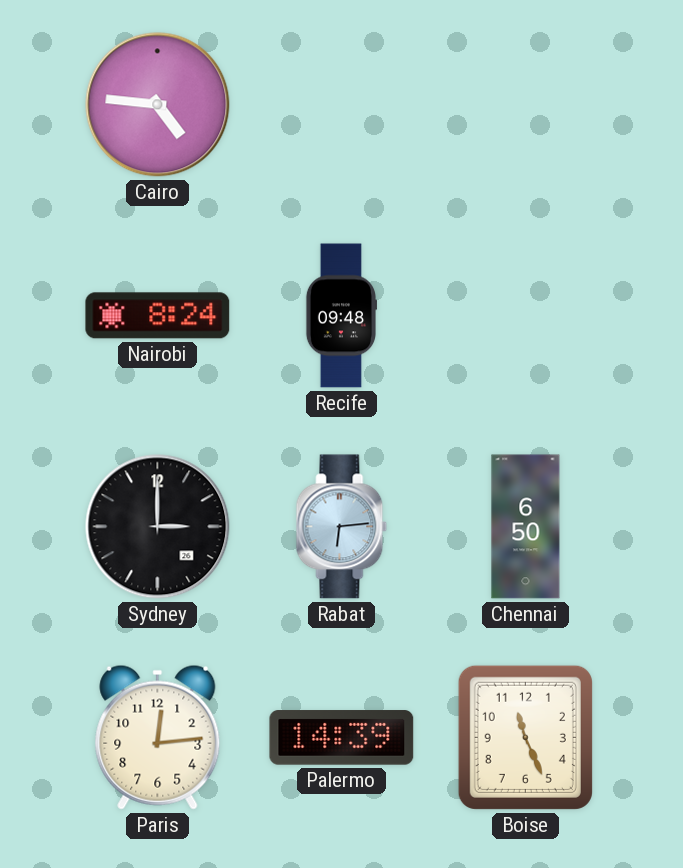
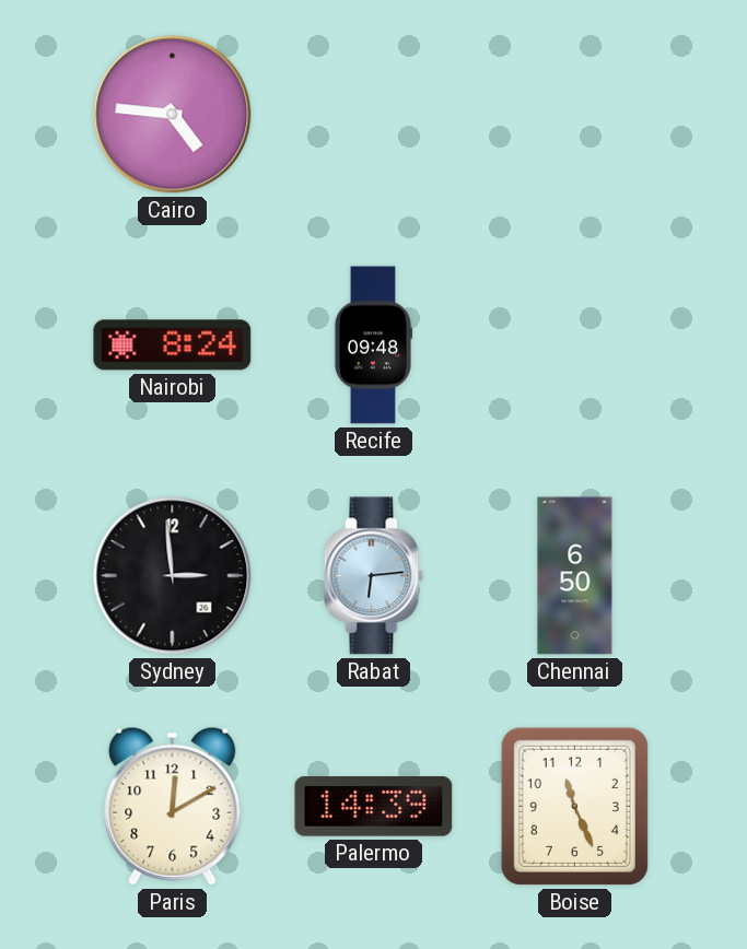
Sydney: 3:00 -> 2:59
Paris: 12:14 -> 12:10
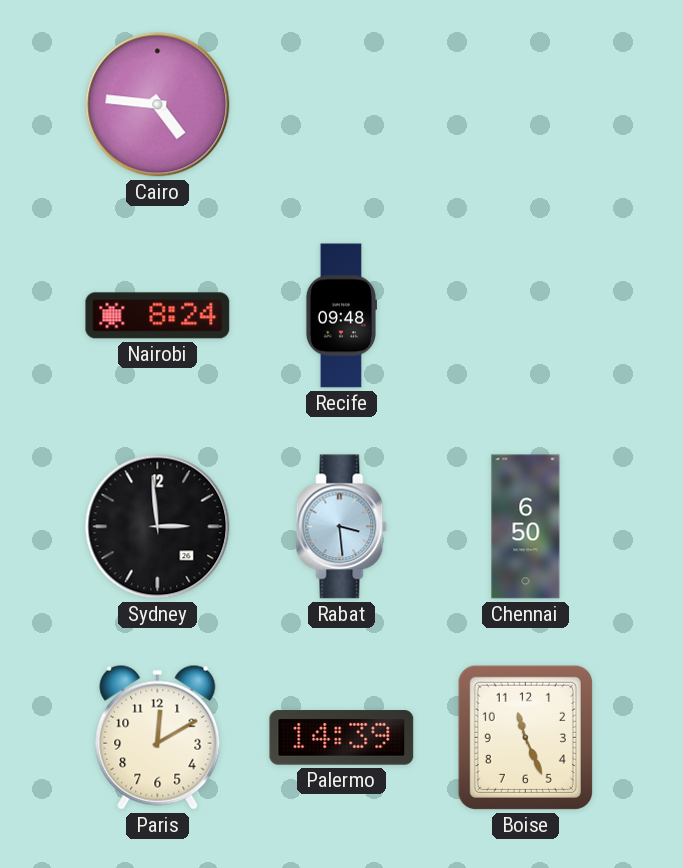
Rabat: 6:14 -> 3:29
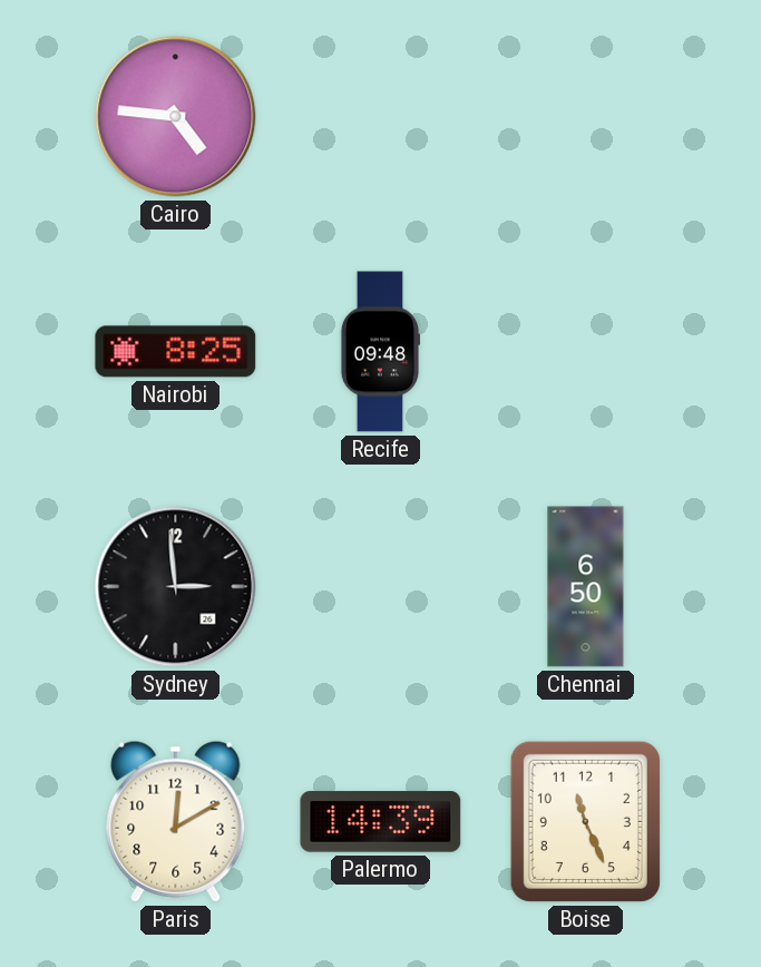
Nairobi: 8:24 -> 8:25
Rabat: 3:29 -> none
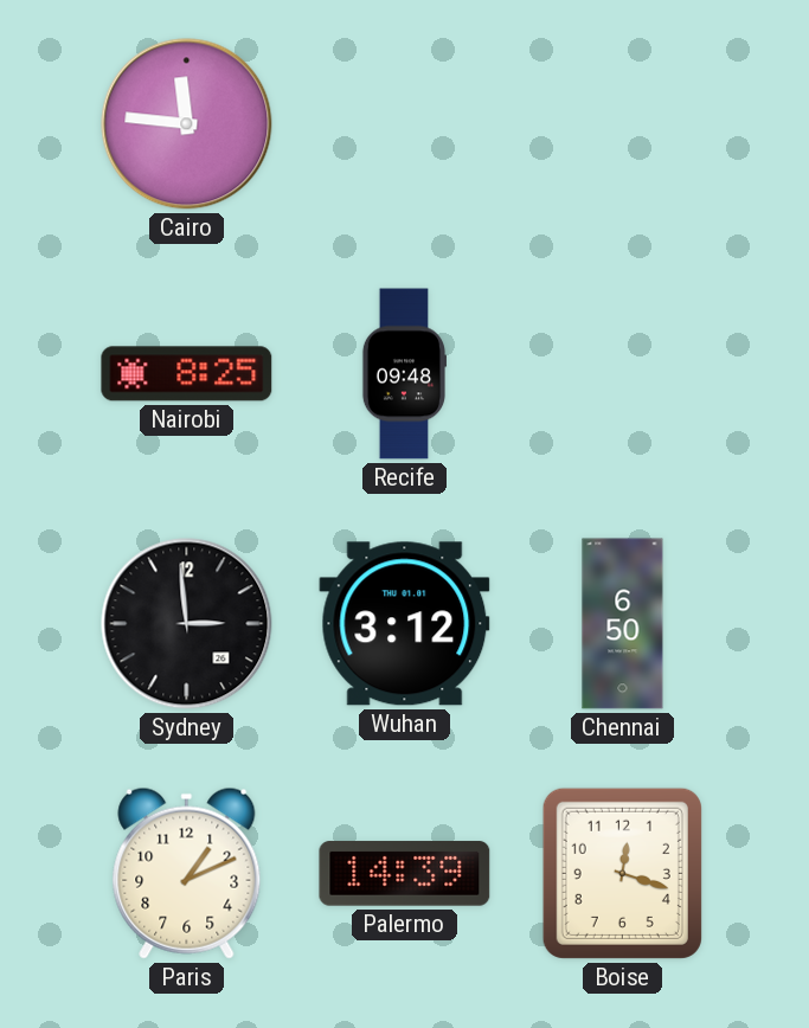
Cairo: 4:46 -> 11:46
Wuhan: none -> 3:12
Paris: 12:10 -> 1:11
Boise: 11:26 -> 12:18
